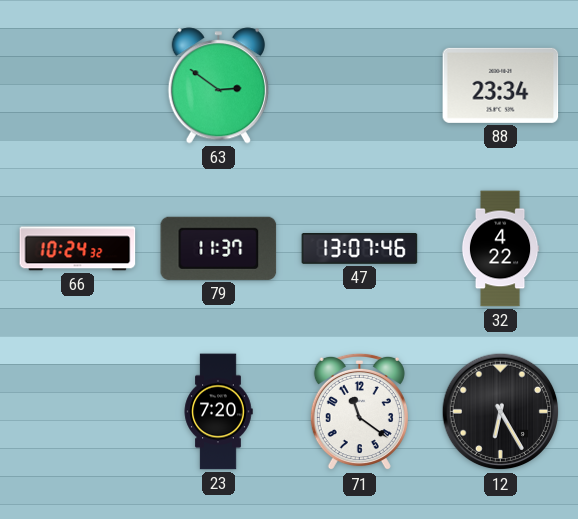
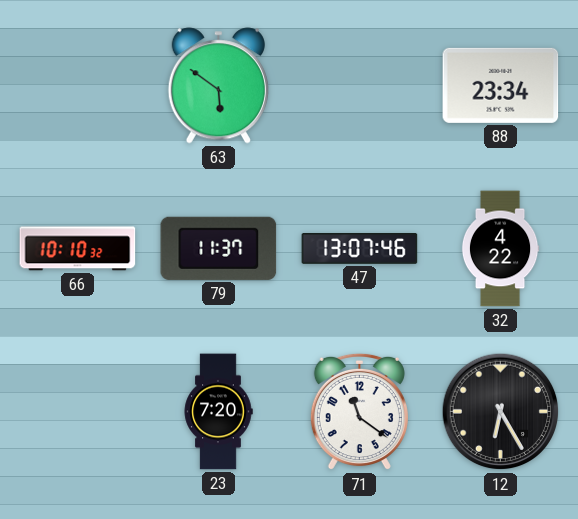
63: 2:51 -> 5:51
66: 10:24 -> 10:10
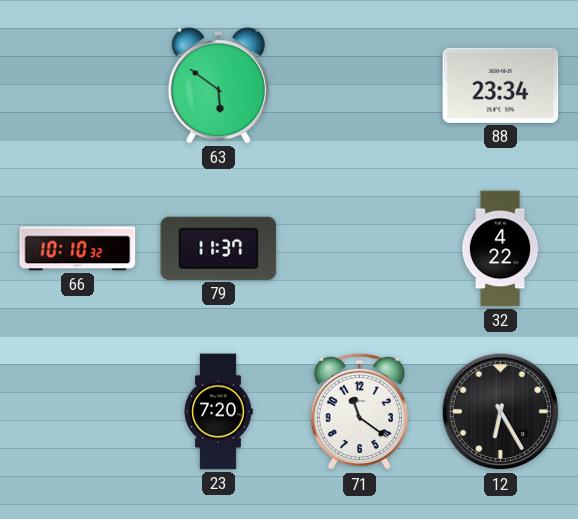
47: 13:07 -> none
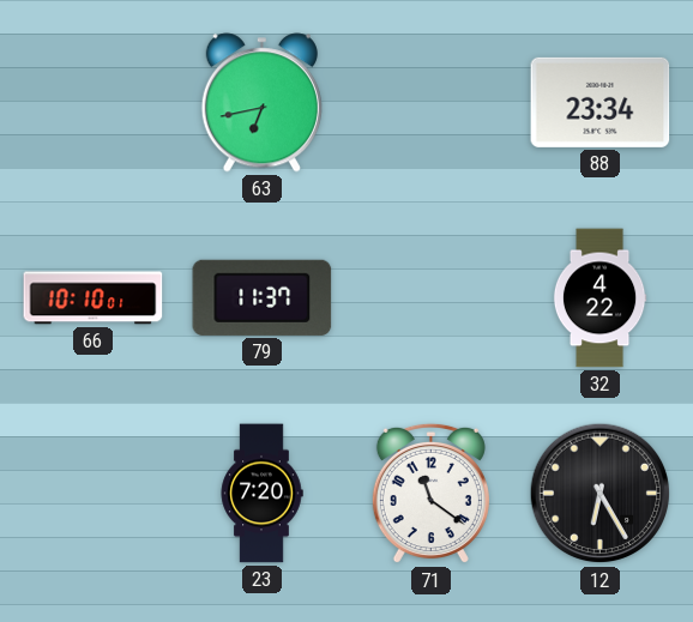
63: 5:51 -> 6:43
66: 10:10:32 -> 10:10:01
